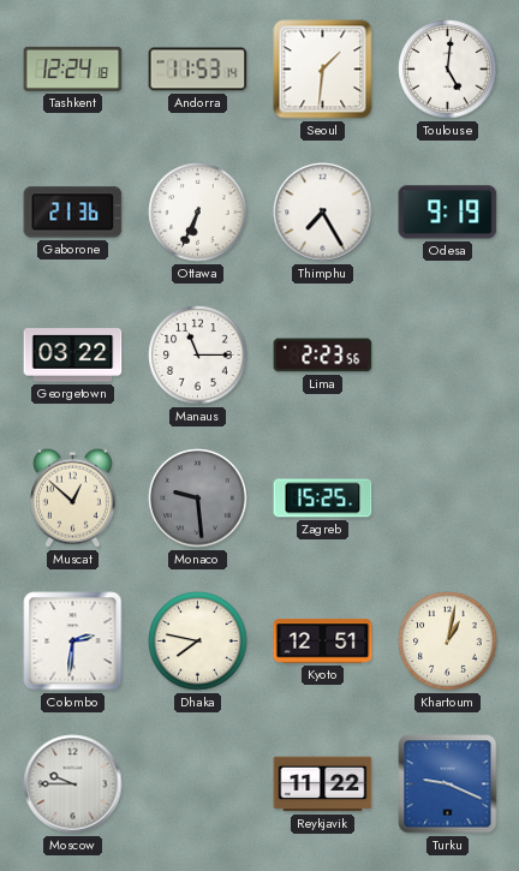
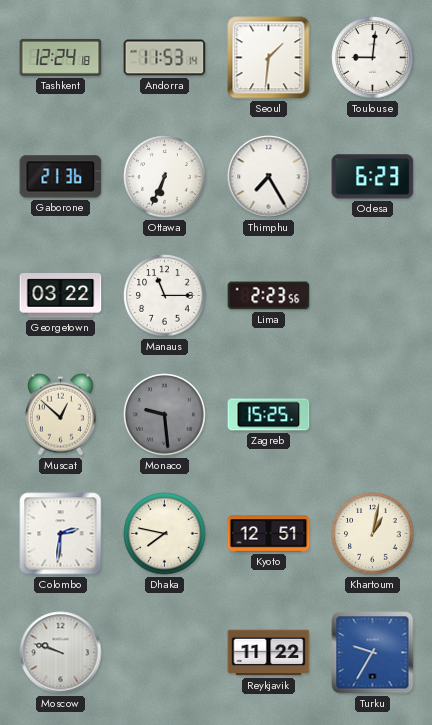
Toulouse: 5:01 -> 9:01
Odesa: 9:19 -> 6:23
Moscow: 9:45 -> 9:48
Turku: 9:19 -> 9:35
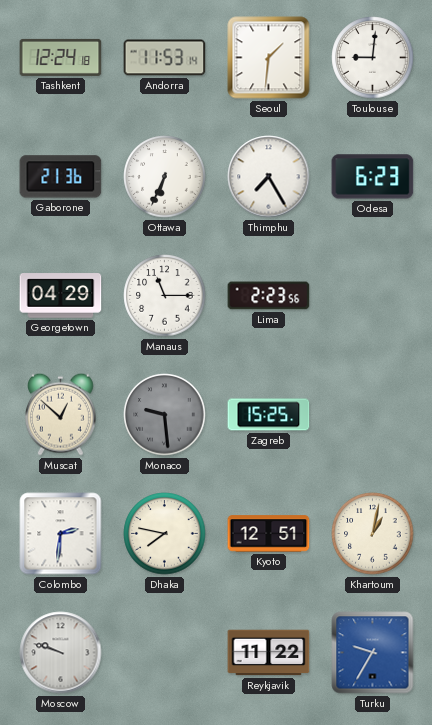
Georgetown: 03:22 -> 04:29
